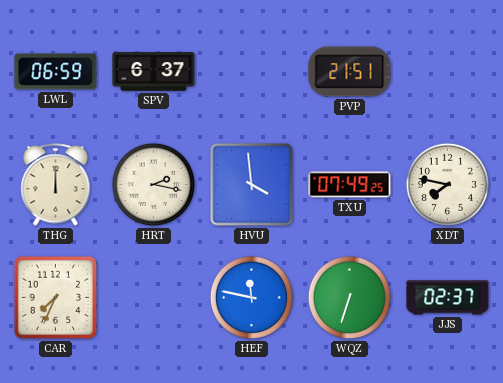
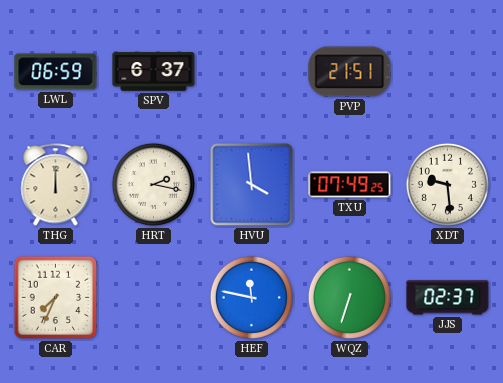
XDT: 7:47 -> 9:29
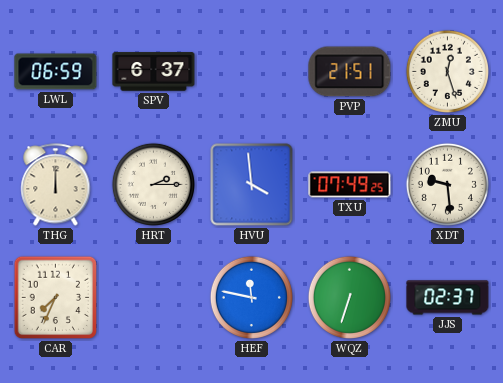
ZMU: none -> 12:27
HRT: 2:17 -> 2:15
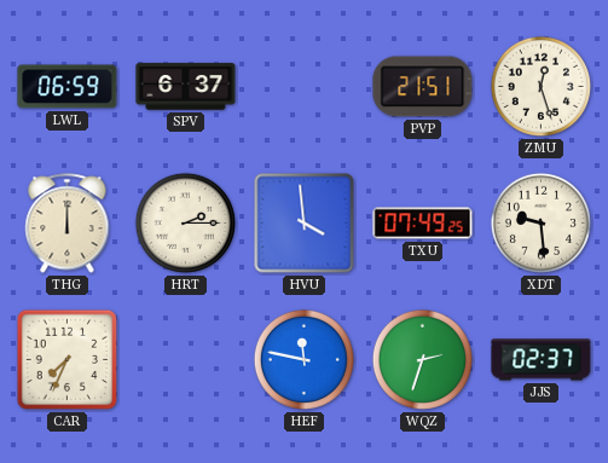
WQZ: 6:33 -> 2:33
